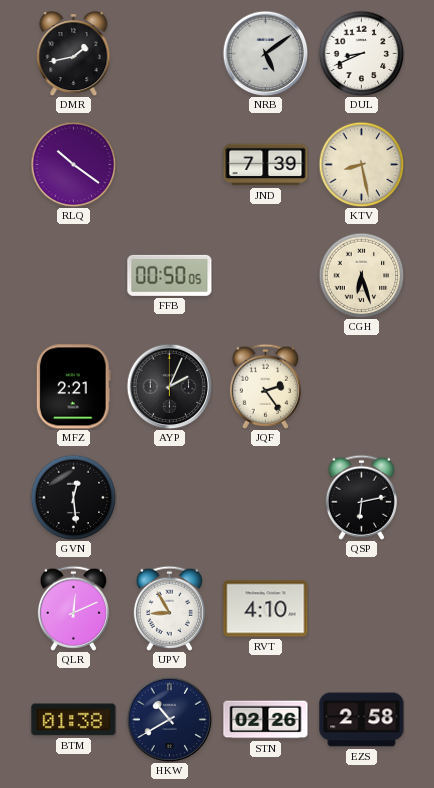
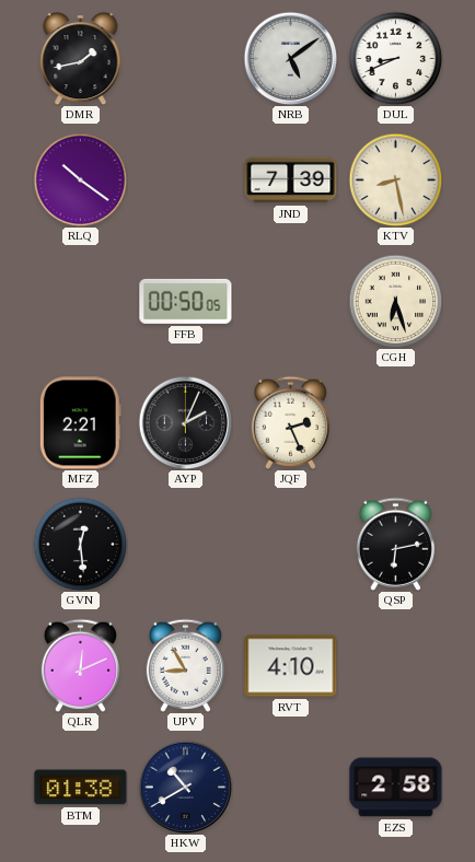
JQF: 2:24 -> 2:26
STN: 02:26 -> none
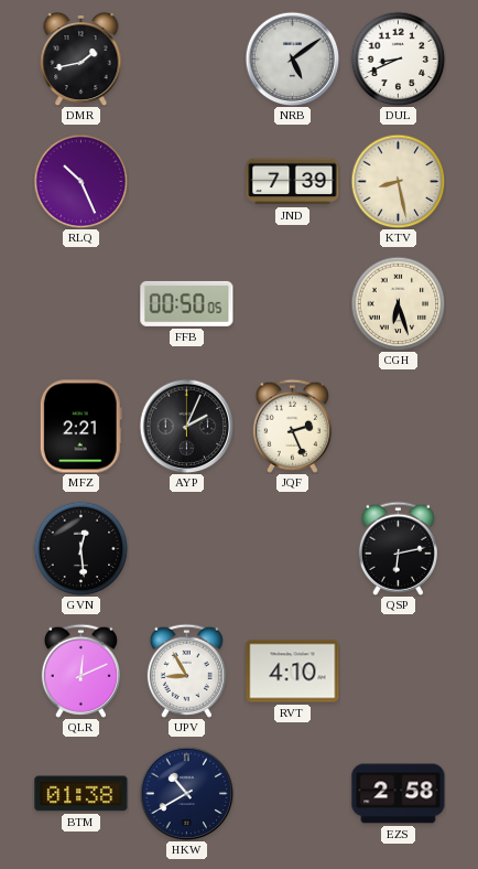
RLQ: 10:21 -> 10:26
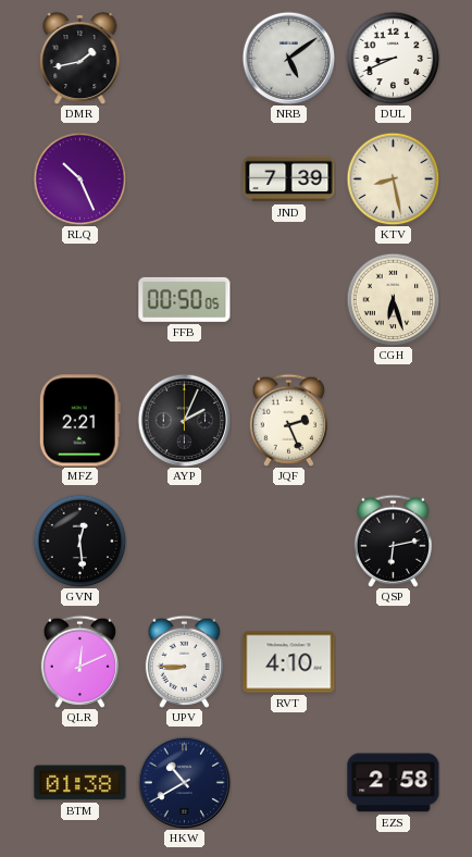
UPV: 8:55 -> 8:45
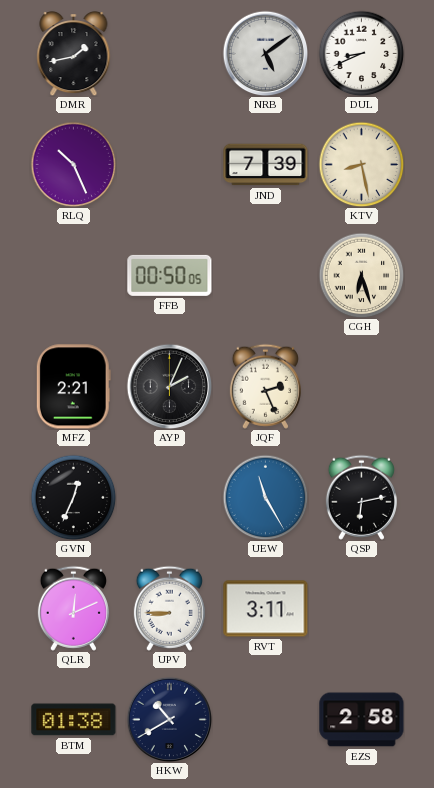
GVN: 12:29 -> 12:34
UEW: none -> 11:25
RVT: 4:10 -> 3:11
